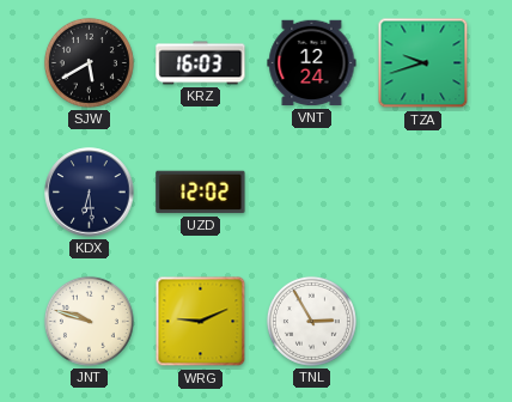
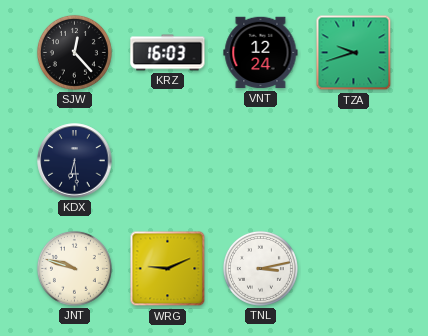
SJW: 5:40 -> 12:23
UZD: 12:02 -> none
TNL: 2:55 -> 3:13
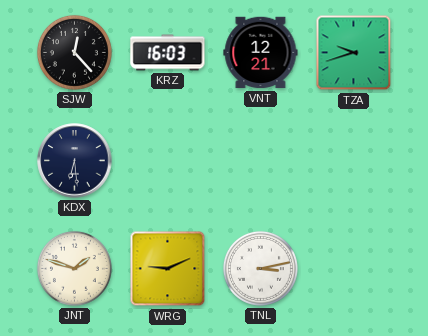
VNT: 12:24 -> 12:21
JNT: 9:48 -> 1:48
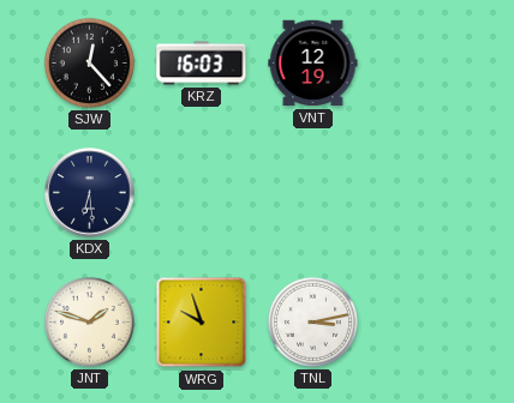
VNT: 12:21 -> 12:19
TZA: 9:42 -> none
WRG: 9:11 -> 9:57
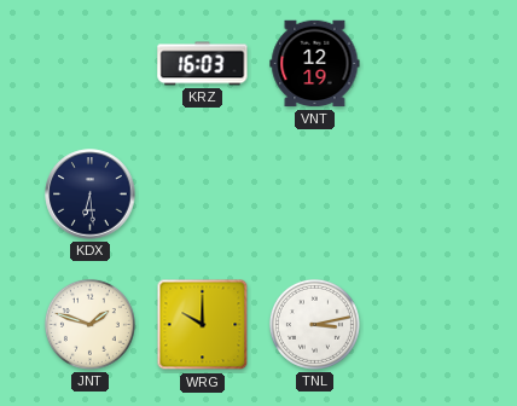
SJW: 12:23 -> none
WRG: 9:57 -> 10:00
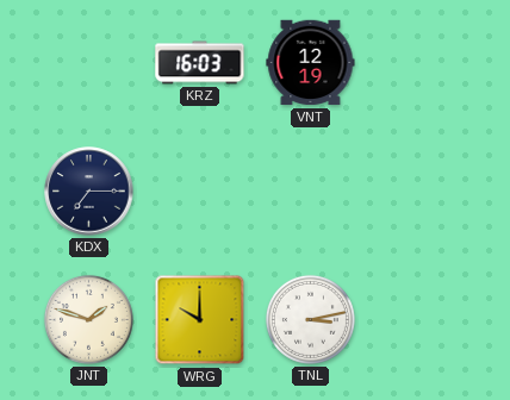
KDX: 6:29 -> 7:15
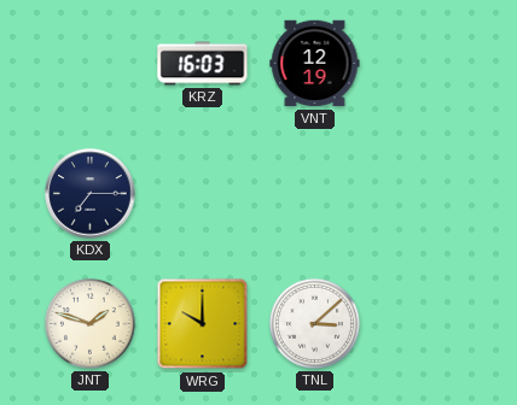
TNL: 3:13 -> 3:08
